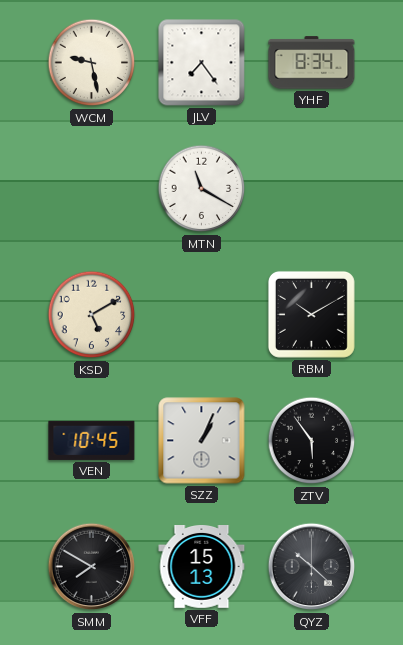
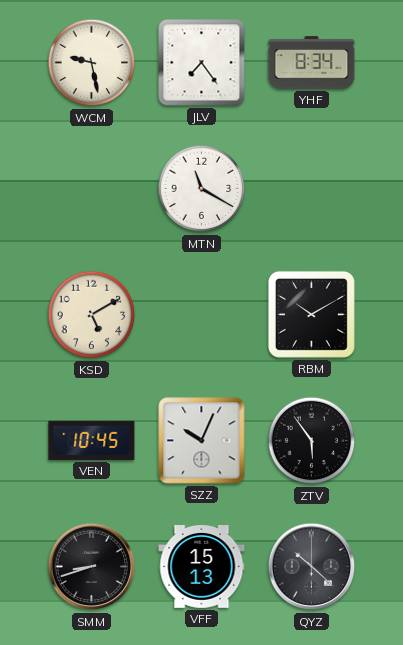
SZZ: 1:04 -> 10:04
SMM: 7:50 -> 8:42
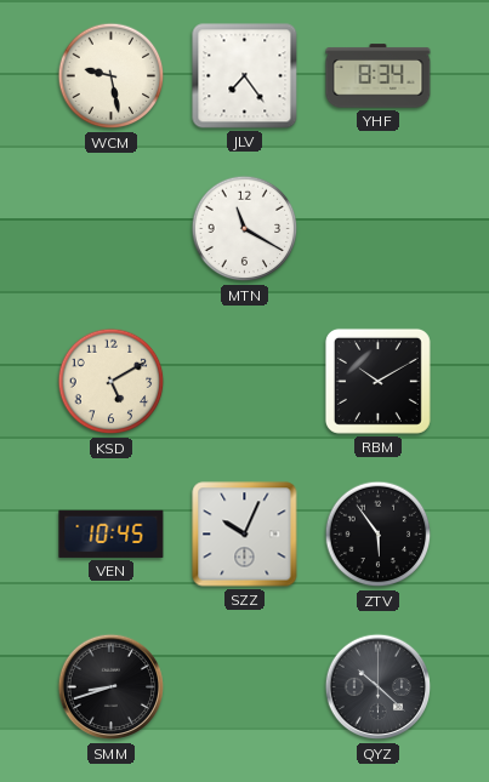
VFF: 15:13 -> none
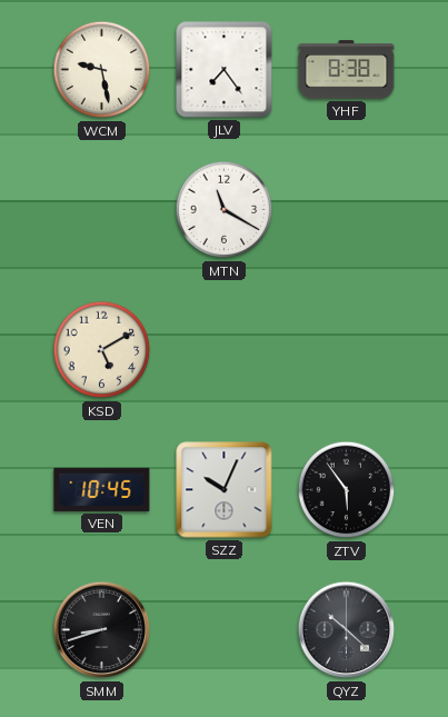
YHF: 8:34 -> 8:38
RBM: 10:10 -> none
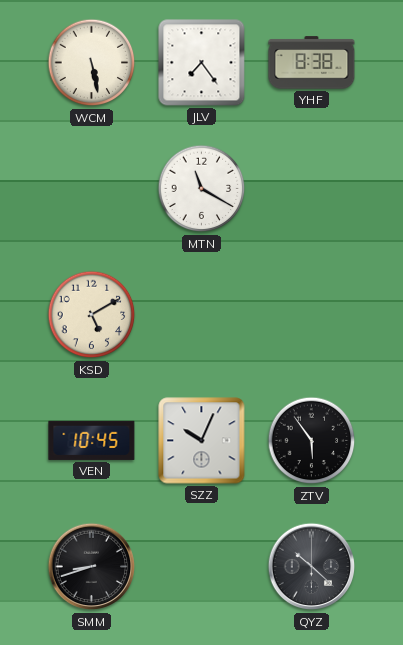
WCM: 9:28 -> 5:28
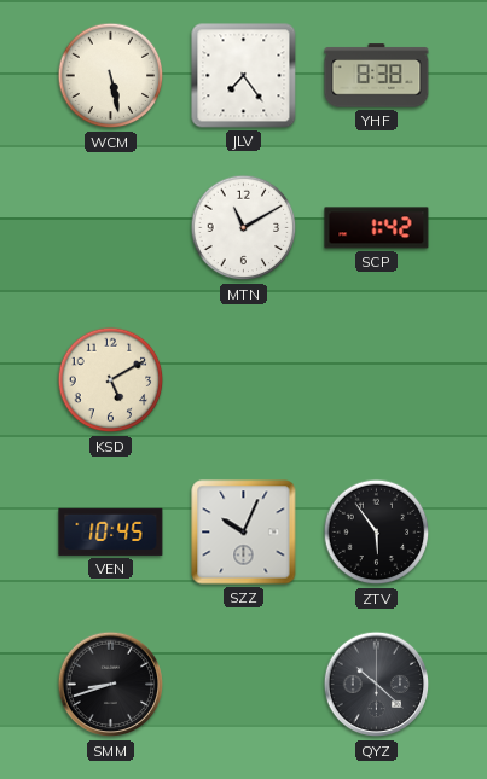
MTN: 11:20 -> 11:10
SCP: none -> 1:42
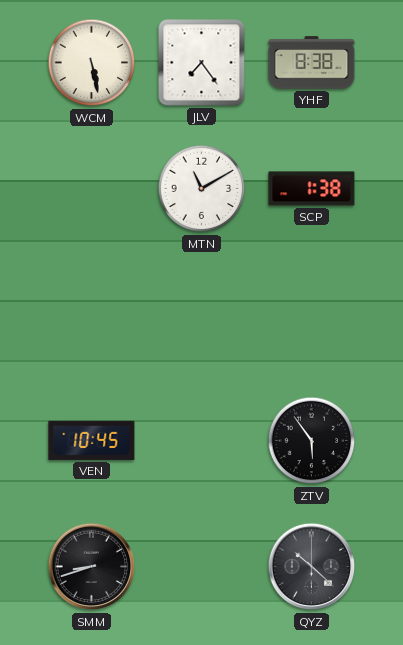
SCP: 1:42 -> 1:38
KSD: 5:10 -> none
SZZ: 10:04 -> none
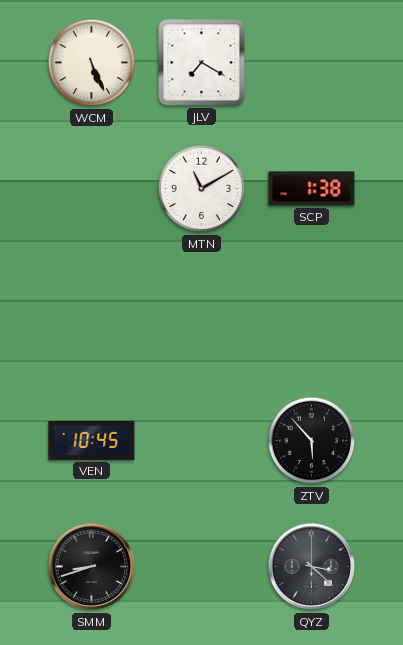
WCM: 5:28 -> 5:26
JLV: 7:24 -> 7:20
YHF: 8:38 -> none
ZTV: 5:54 -> 5:53
QYZ: 10:22 -> 3:22
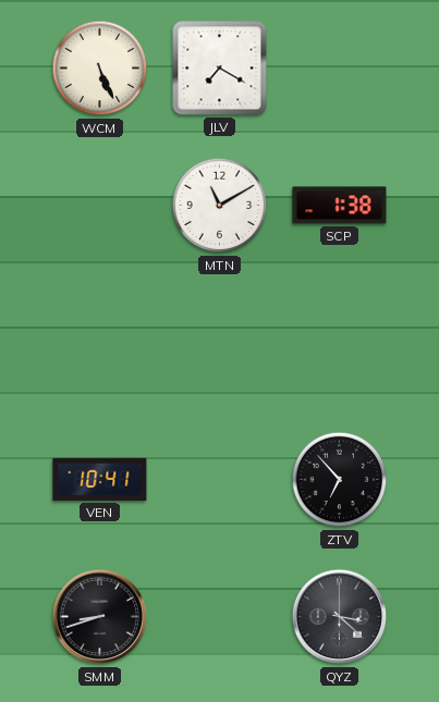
VEN: 10:45 -> 10:41
ZTV: 5:53 -> 6:53
